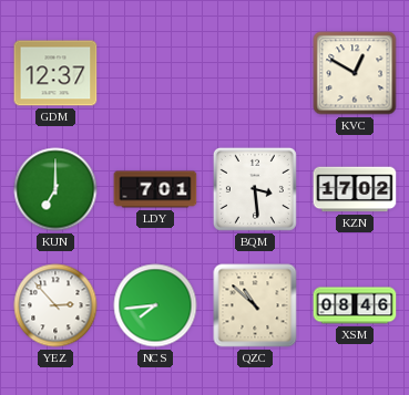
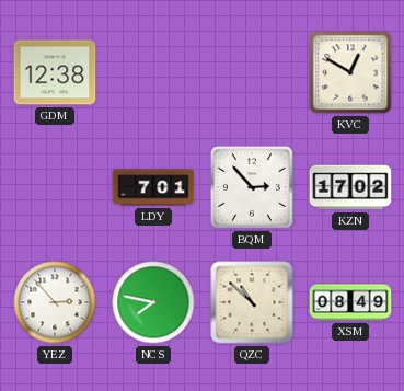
GDM: 12:37 -> 12:38
KUN: 7:00 -> none
BQM: 3:29 -> 2:53
NCS: 7:44 -> 7:47
XSM: 08:46 -> 08:49
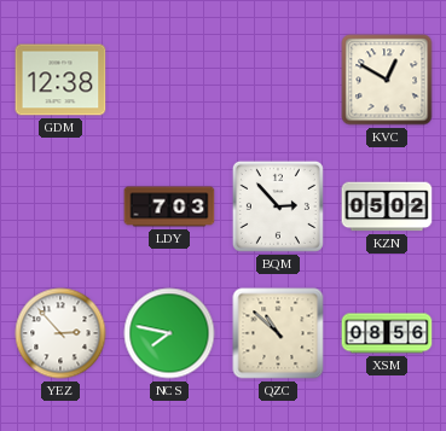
LDY: 7:01 -> 7:03
KZN: 17:02 -> 05:02
XSM: 08:49 -> 08:56
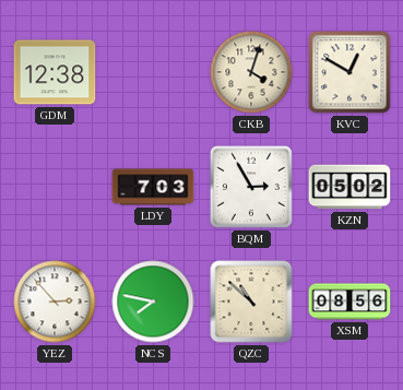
CKB: none -> 4:03
BQM: 2:53 -> 2:55
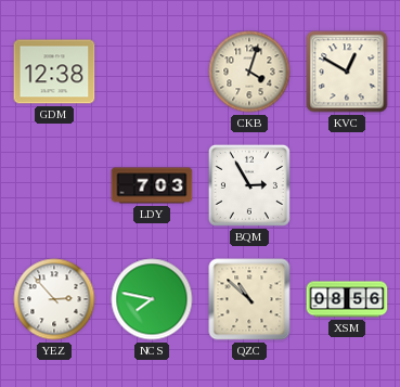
KZN: 05:02 -> none
